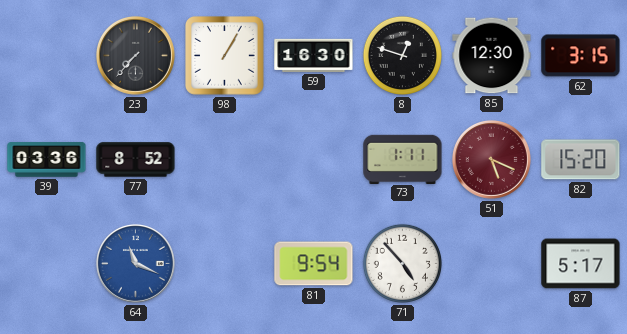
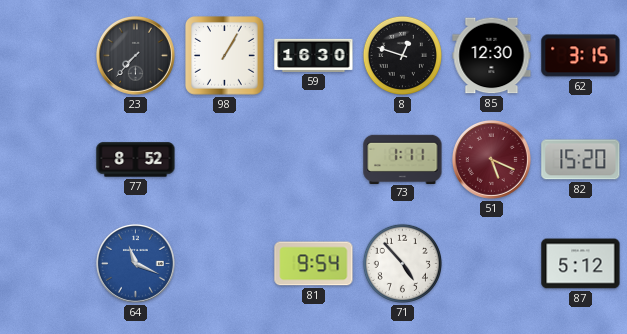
39: 03:36 -> none
87: 5:17 -> 5:12
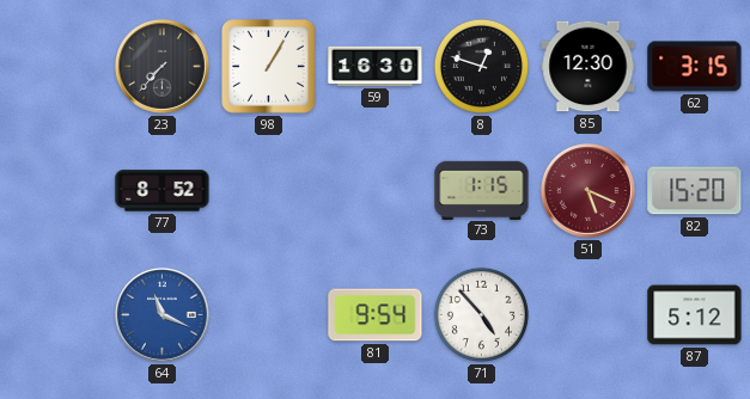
73: 1:11 -> 1:15
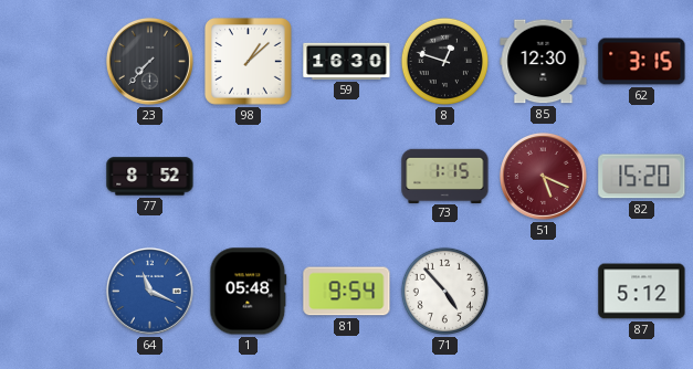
98: 1:05 -> 1:08
1: none -> 05:48
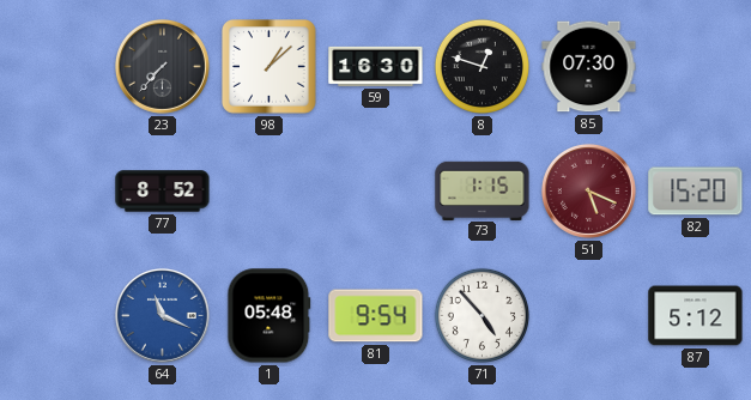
85: 12:30 -> 07:30
62: 3:15 -> none
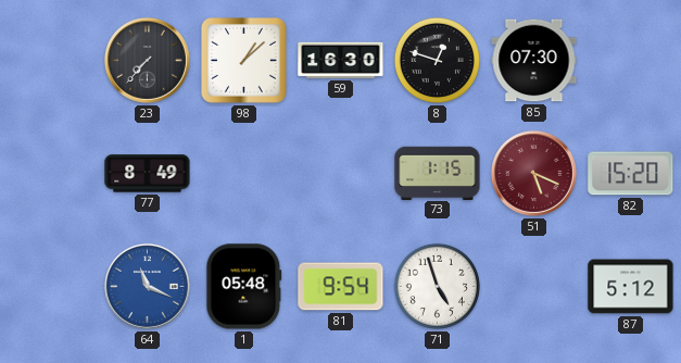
77: 8:52 -> 8:49
71: 4:53 -> 4:57
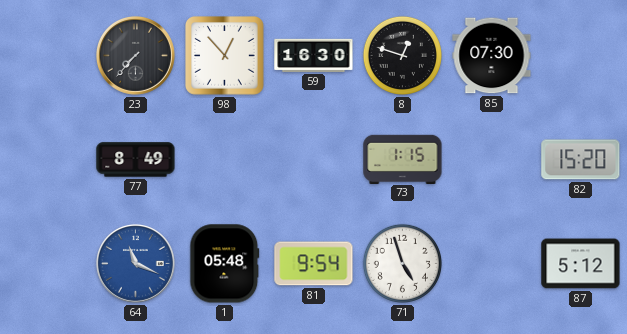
98: 1:08 -> 12:53
51: 5:19 -> none
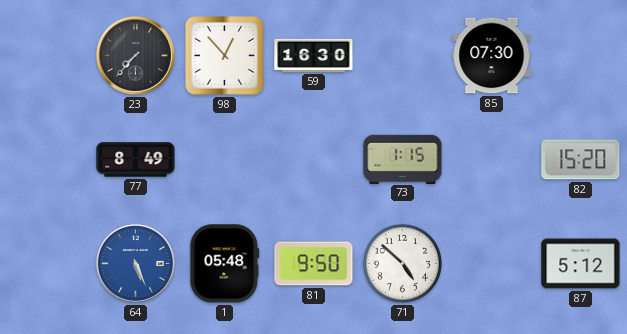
8: 12:48 -> none
64: 11:19 -> 5:26
81: 9:54 -> 9:50
71: 4:57 -> 4:52
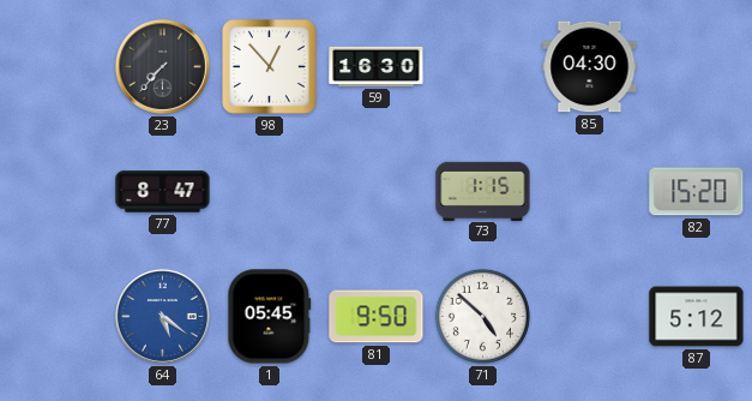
85: 07:30 -> 04:30
77: 8:49 -> 8:47
64: 5:26 -> 5:21
1: 05:48 -> 05:45
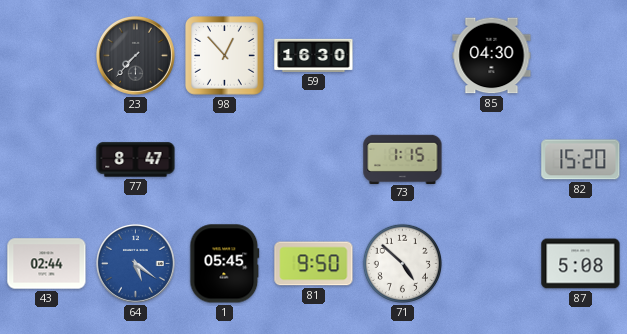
43: none -> 02:44
87: 5:12 -> 5:08
